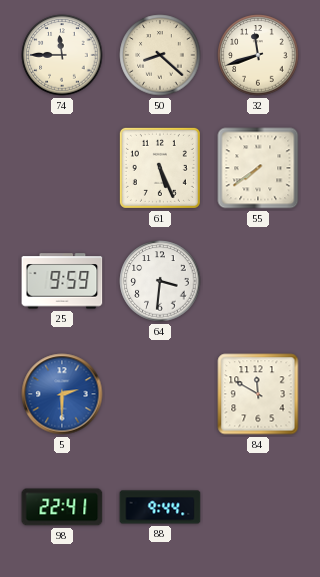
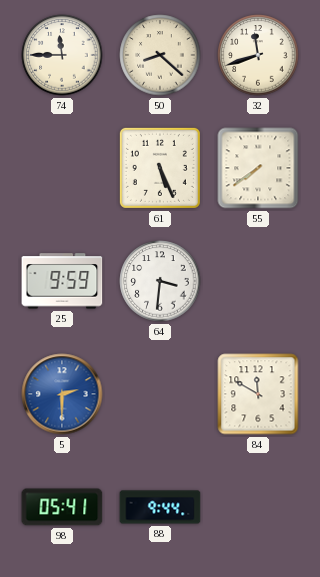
98: 22:41 -> 05:41
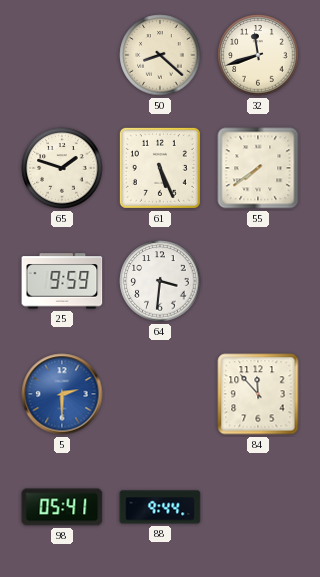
74: 11:45 -> none
65: none -> 1:48
84: 11:50 -> 11:53
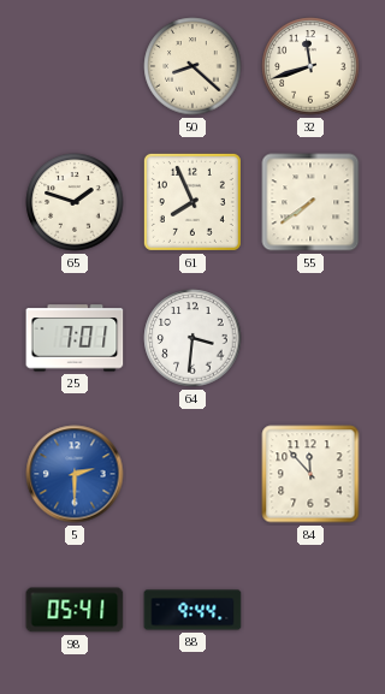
61: 5:26 -> 7:56
25: 9:59 -> 7:01
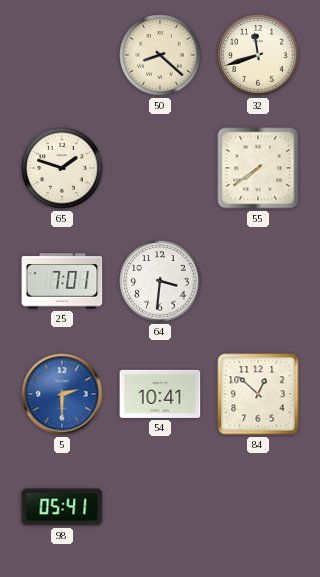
61: 7:56 -> none
54: none -> 10:41
84: 11:53 -> 12:52
88: 9:44 -> none
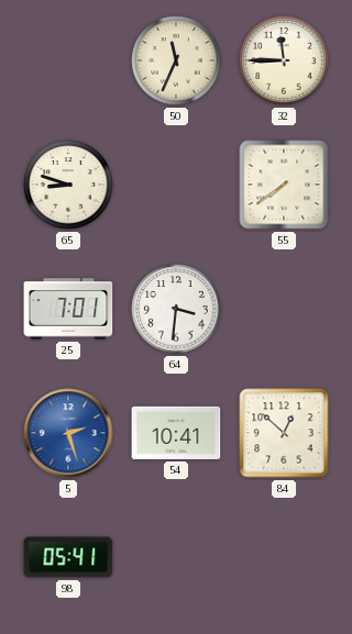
50: 8:22 -> 11:34
32: 11:42 -> 11:45
65: 1:48 -> 8:48
5: 2:30 -> 2:27
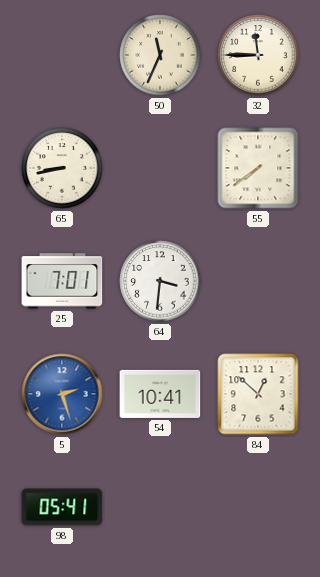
65: 8:48 -> 8:43
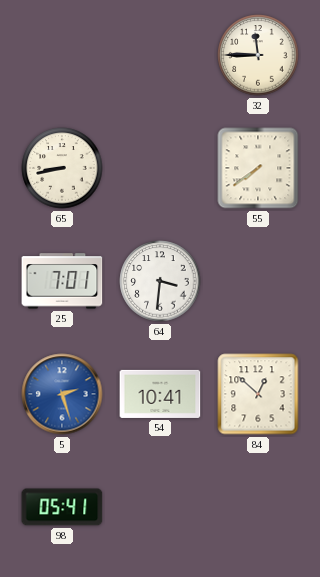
50: 11:34 -> none
